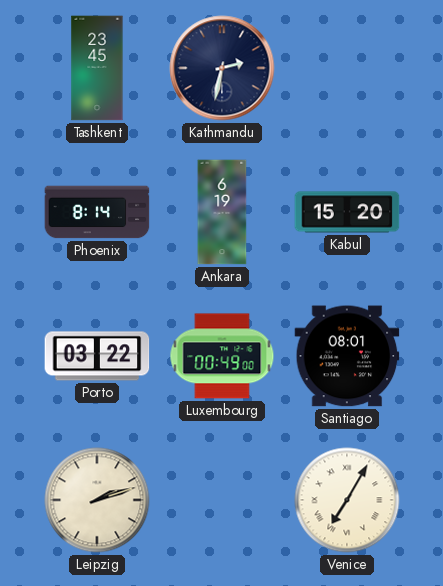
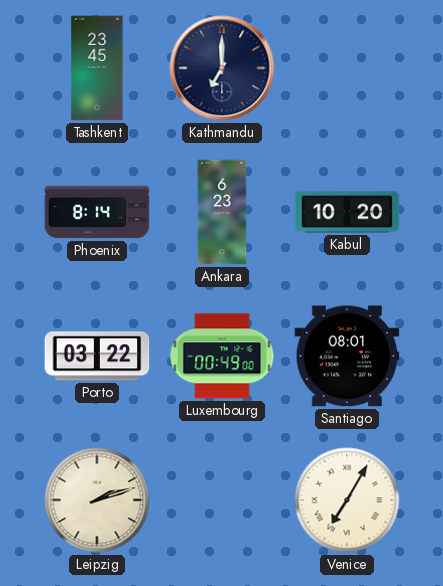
Kathmandu: 2:32 -> 7:00
Ankara: 6:19 -> 6:23
Kabul: 15:20 -> 10:20
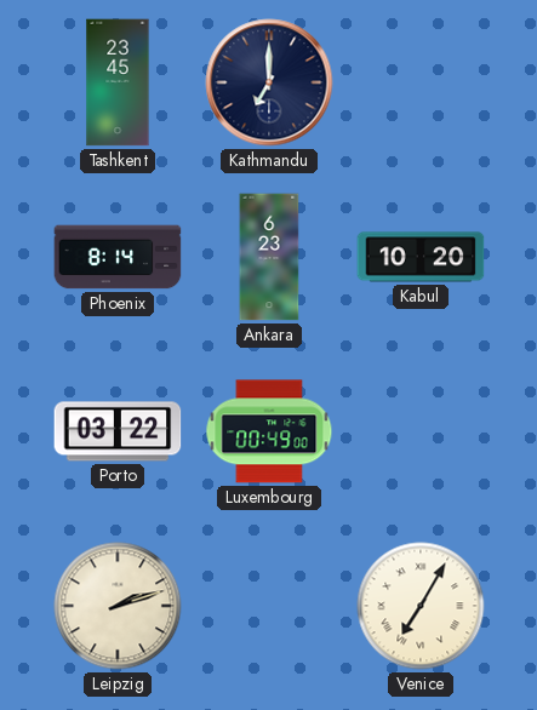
Santiago: 08:01 -> none
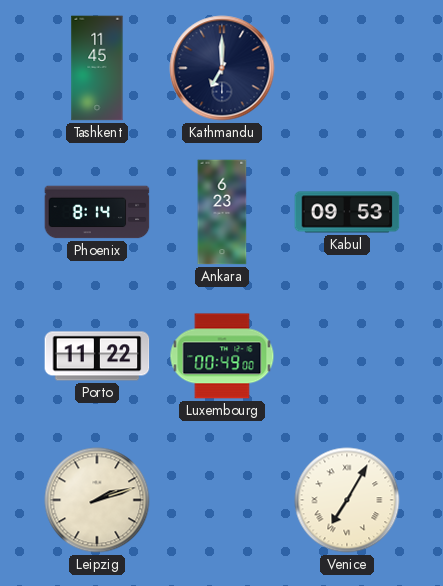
Tashkent: 23:45 -> 11:45
Kabul: 10:20 -> 09:53
Porto: 03:22 -> 11:22
